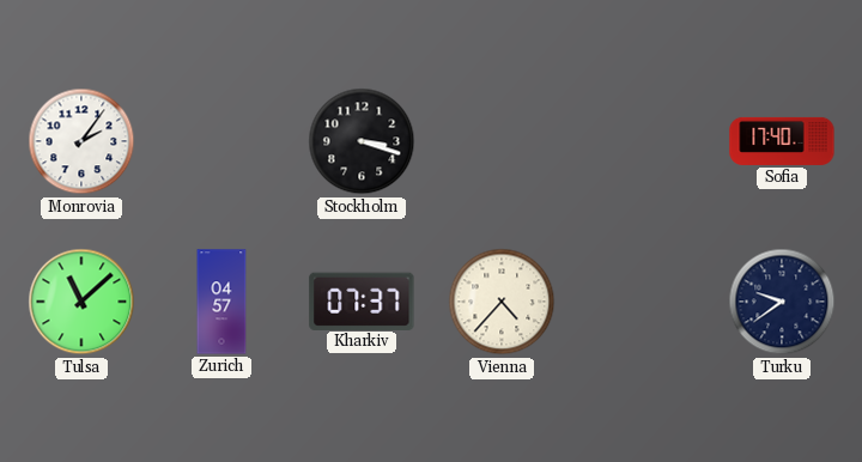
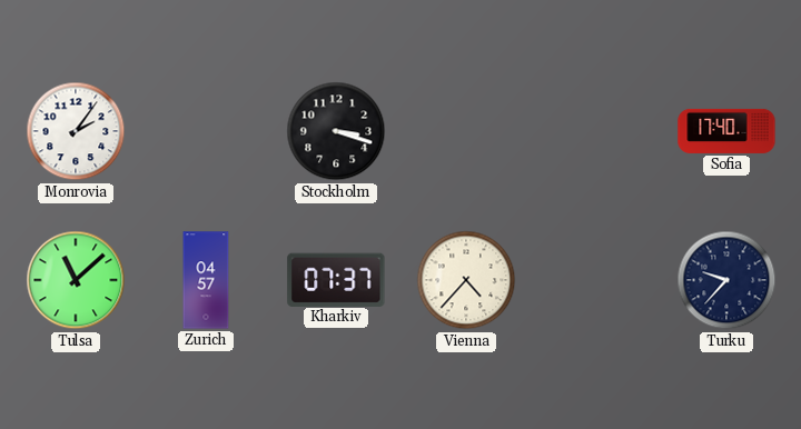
Turku: 9:39 -> 9:37
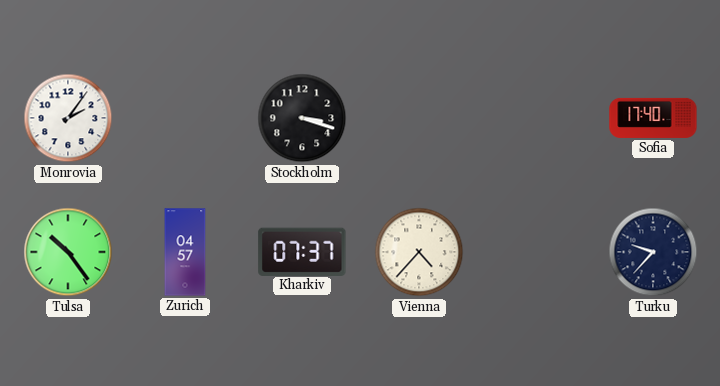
Tulsa: 11:08 -> 10:24
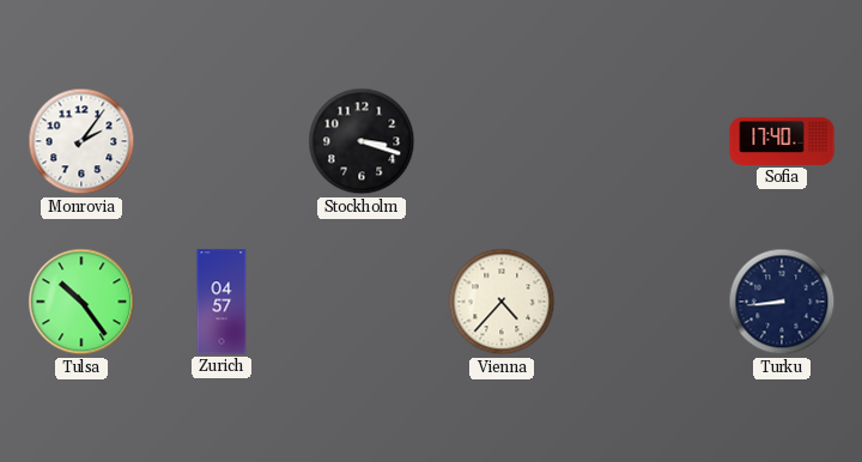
Kharkiv: 07:37 -> none
Turku: 9:37 -> 8:44
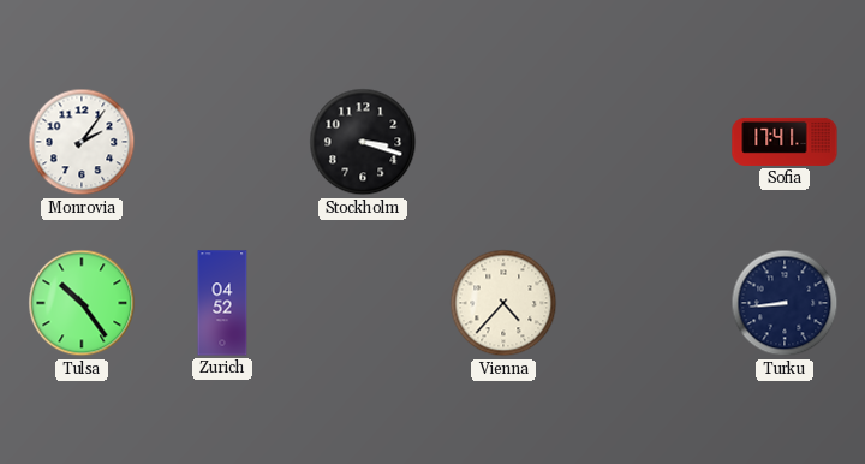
Sofia: 17:40 -> 17:41
Zurich: 04:57 -> 04:52
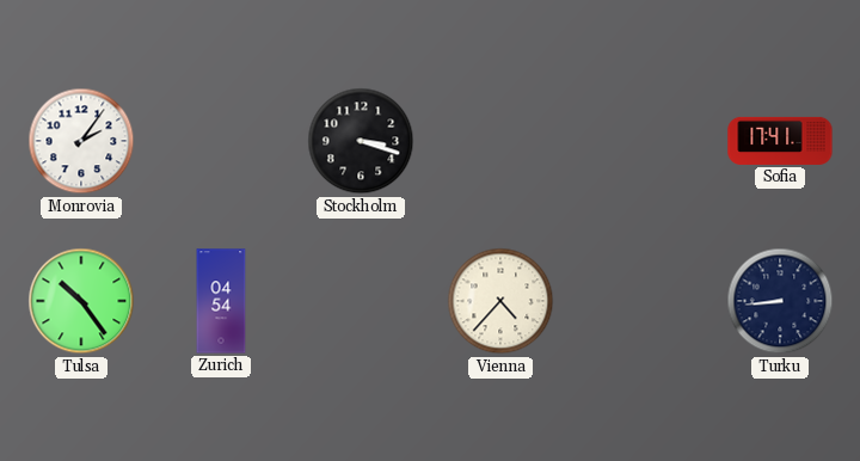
Zurich: 04:52 -> 04:54
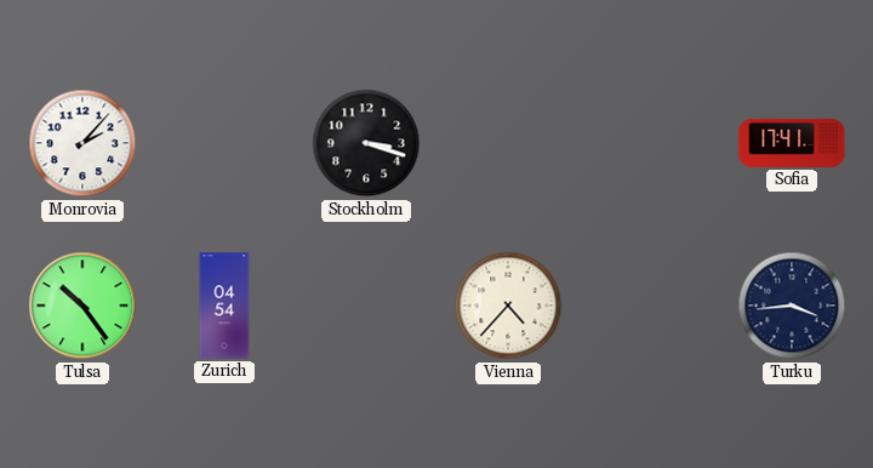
Monrovia: 2:06 -> 2:07
Turku: 8:44 -> 3:44
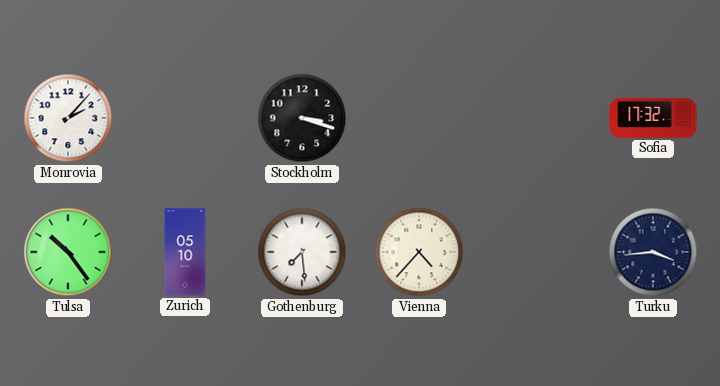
Sofia: 17:41 -> 17:32
Zurich: 04:54 -> 05:10
Gothenburg: none -> 7:29
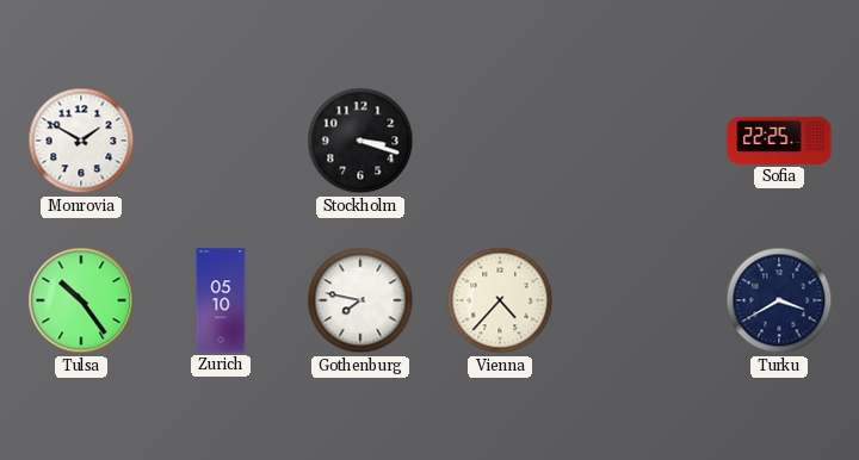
Monrovia: 2:07 -> 1:50
Sofia: 17:32 -> 22:25
Gothenburg: 7:29 -> 7:47
Turku: 3:44 -> 3:40
